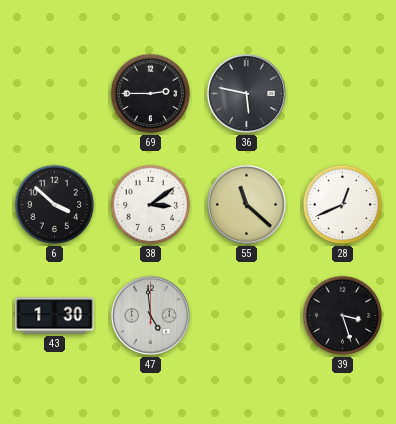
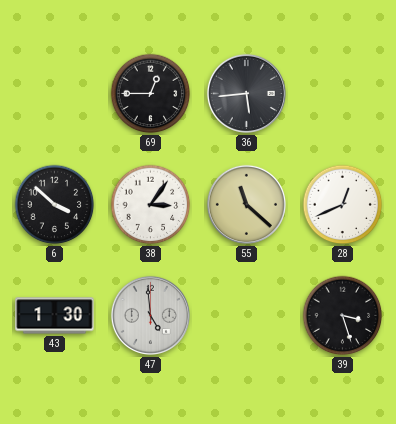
69: 2:45 -> 12:45
36: 5:47 -> 5:44
38: 3:09 -> 3:06
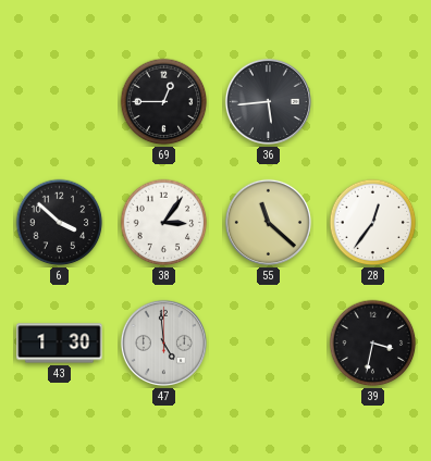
28: 12:41 -> 12:36
39: 3:27 -> 3:32
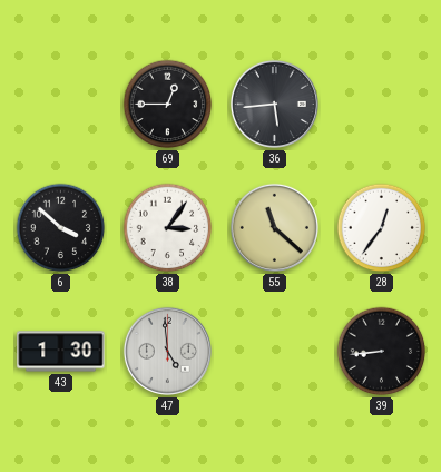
39: 3:32 -> 8:44
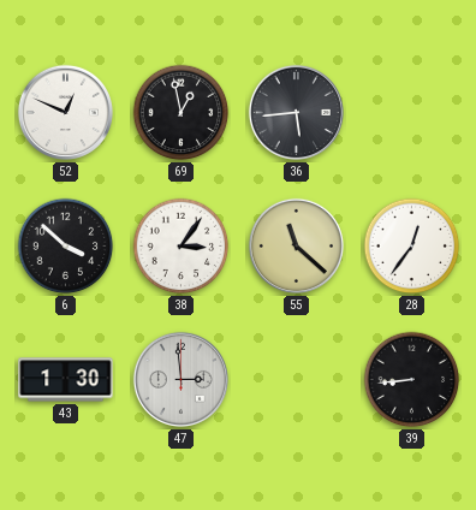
52: none -> 12:49
69: 12:45 -> 12:58
47: 4:59 -> 2:59
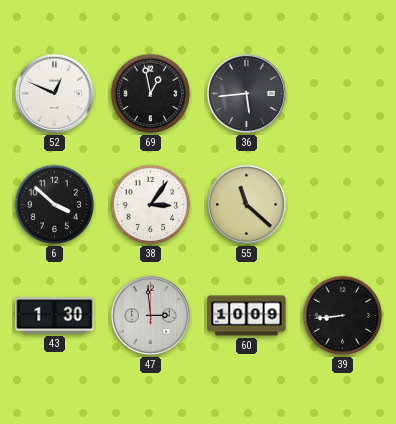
28: 12:36 -> none
60: none -> 10:09
